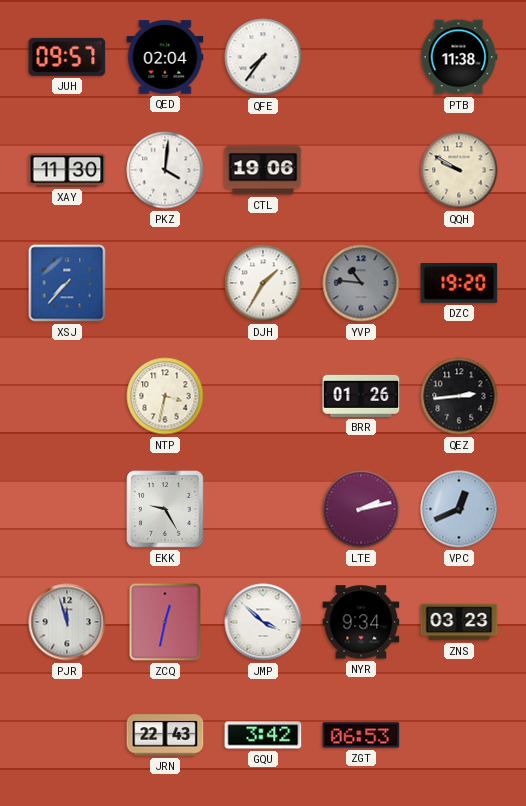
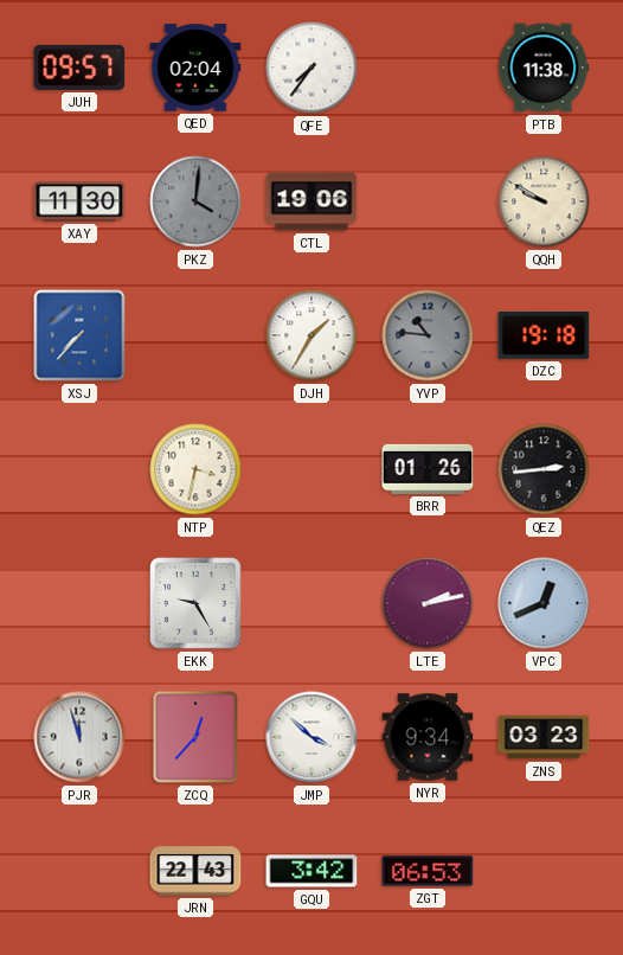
PKZ dial: white -> grey
DZC: 19:20 -> 19:18
ZCQ: 12:32 -> 12:37
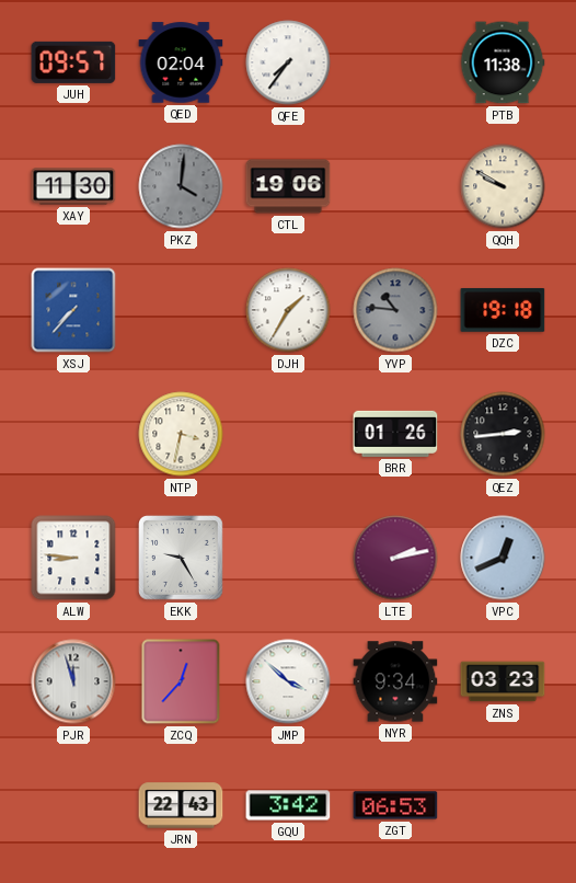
ALW: none -> 8:46
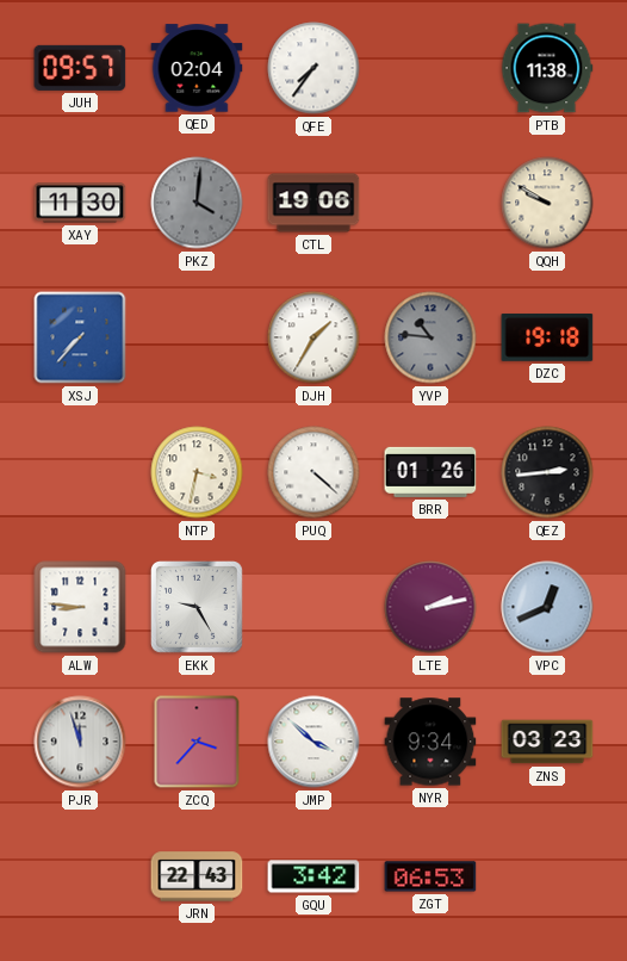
PUQ: none -> 4:22
ZCQ: 12:37 -> 3:37
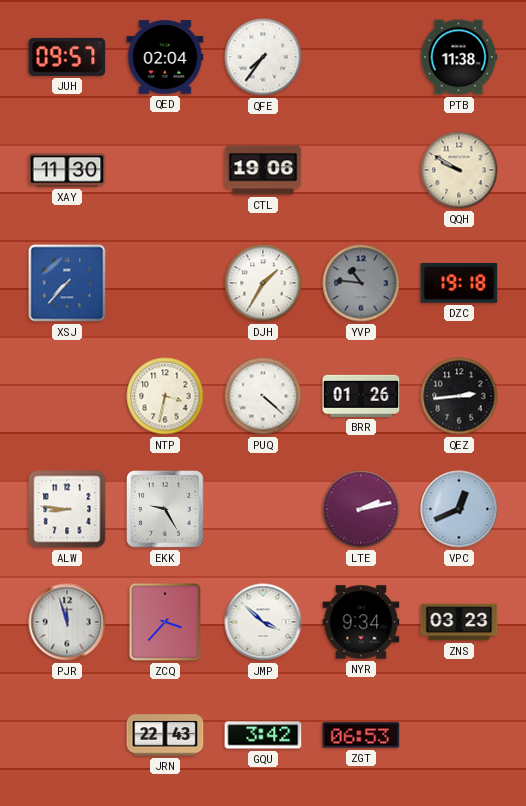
PKZ: 4:01 -> none
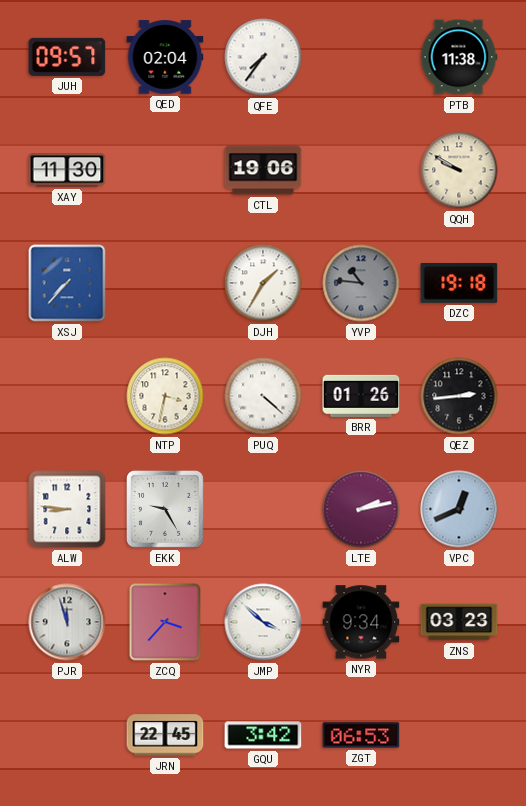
JRN: 22:43 -> 22:45
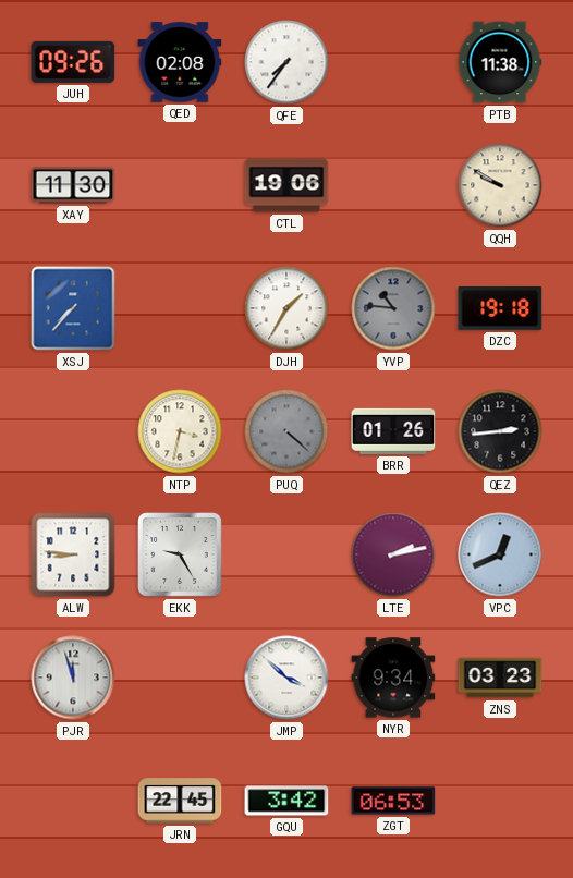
JUH: 09:57 -> 09:26
QED: 02:04 -> 02:08
PUQ dial: white -> grey
ZCQ: 3:37 -> none
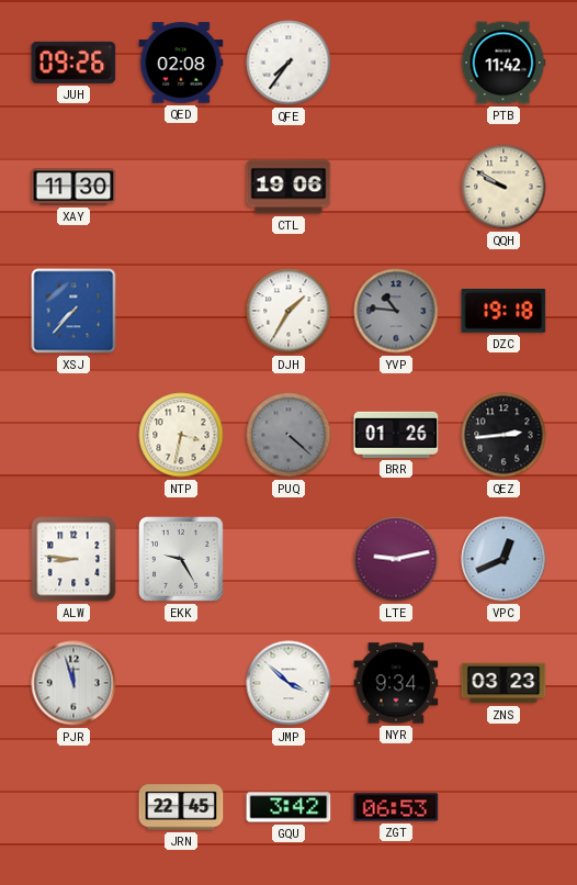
PTB: 11:38 -> 11:42
LTE: 2:13 -> 9:13
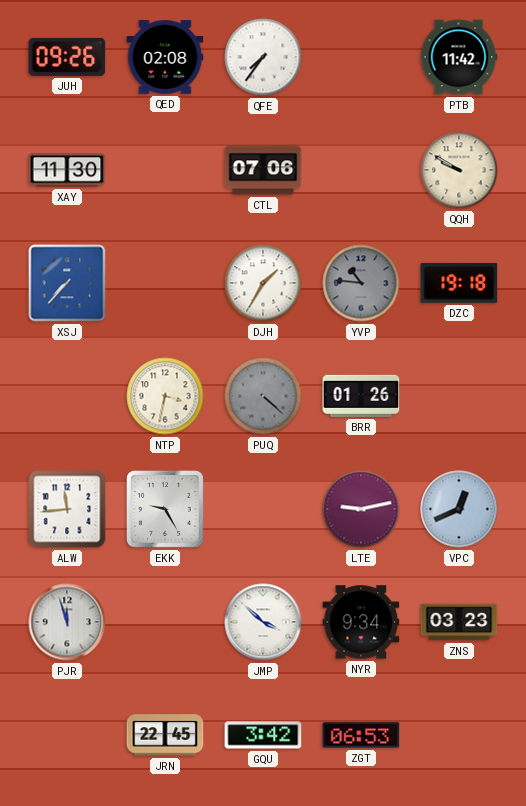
CTL: 19:06 -> 07:06
QEZ: 2:44 -> none
ALW: 8:46 -> 11:44
